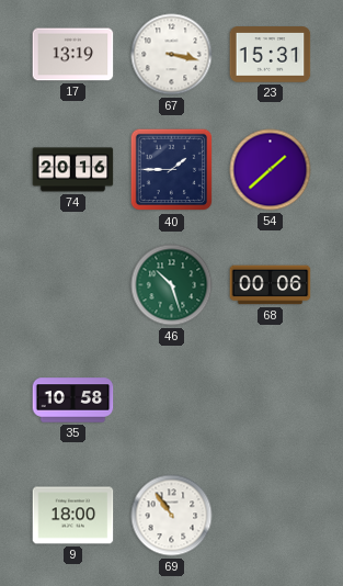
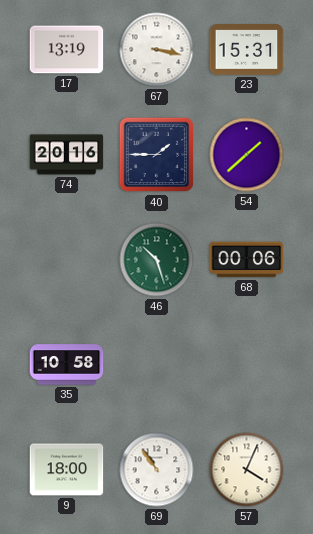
57: none -> 4:04
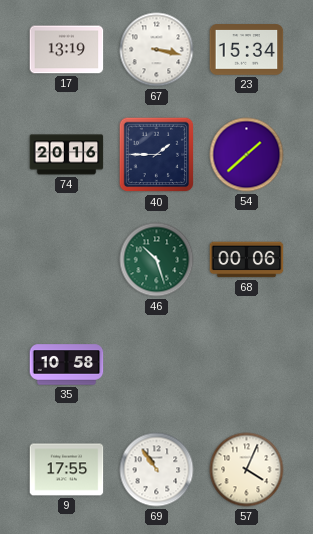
23: 15:31 -> 15:34
9: 18:00 -> 17:55
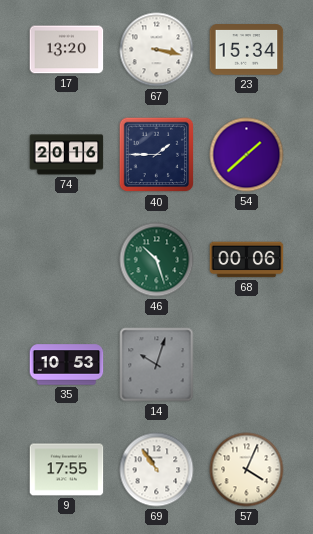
17: 13:19 -> 13:20
35: 10:58 -> 10:53
14: none -> 10:03
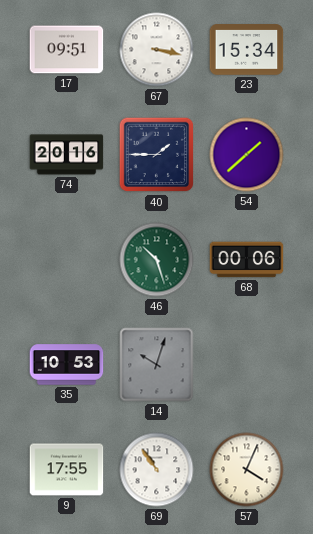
17: 13:20 -> 09:51
